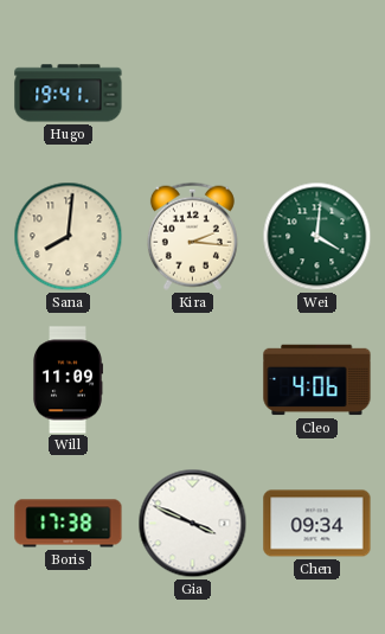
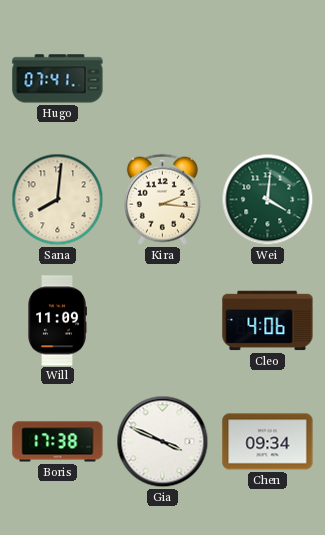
Hugo: 19:41 -> 07:41
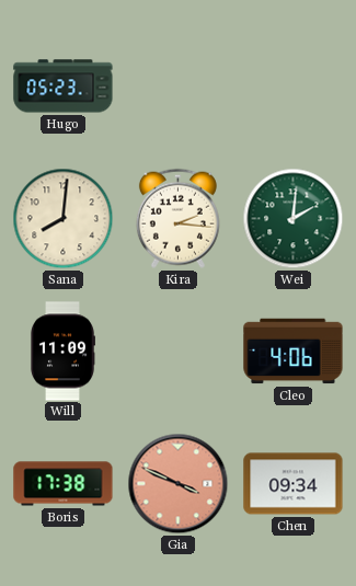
Hugo: 07:41 -> 05:23
Wei: 4:01 -> 2:01
Gia dial: white -> salmon
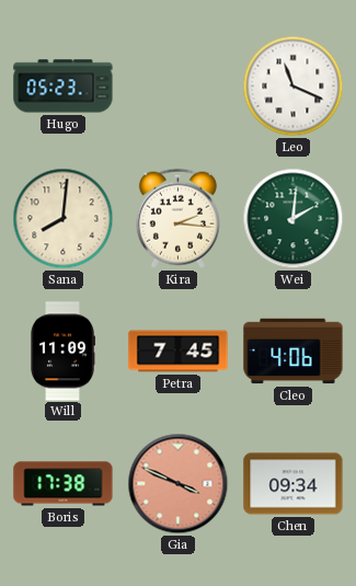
Leo: none -> 11:19
Petra: none -> 7:45
